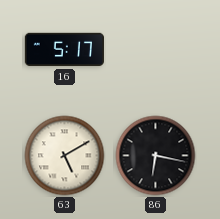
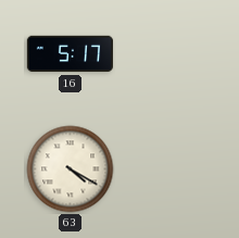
63: 5:10 -> 4:20
86: 6:17 -> none
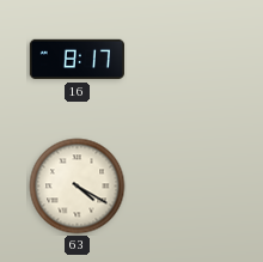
16: 5:17 -> 8:17
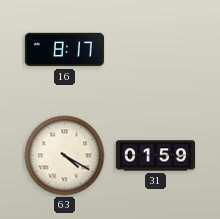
31: none -> 01:59
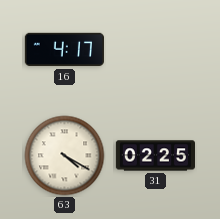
16: 8:17 -> 4:17
31: 01:59 -> 02:25
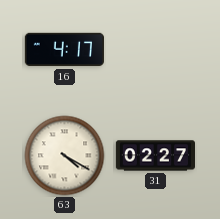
31: 02:25 -> 02:27
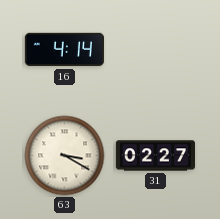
16: 4:17 -> 4:14
63: 4:20 -> 3:20
